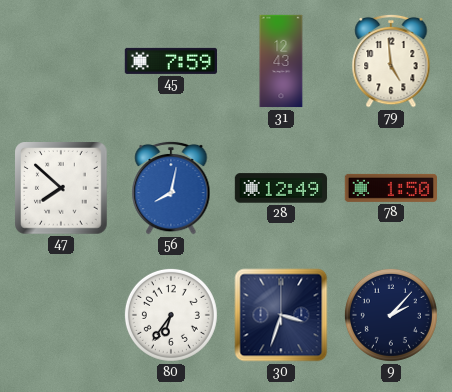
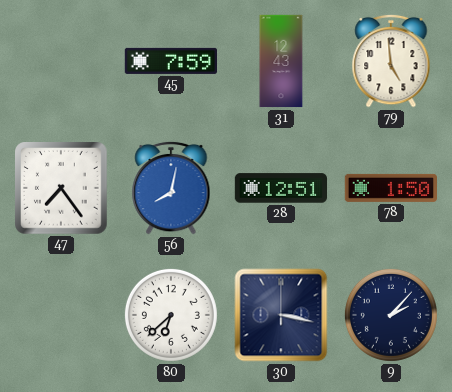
47: 7:52 -> 7:24
28: 12:49 -> 12:51
80: 6:36 -> 6:38
30: 3:33 -> 3:17
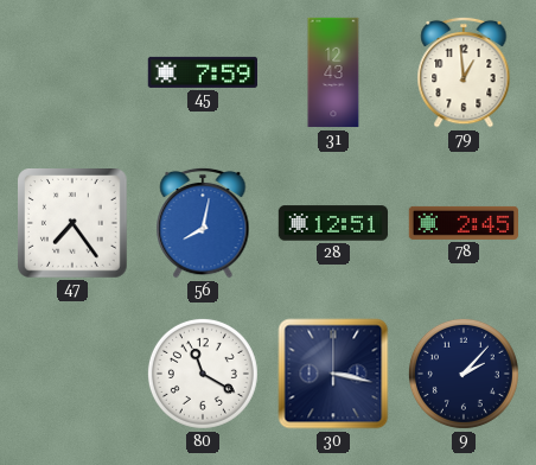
79: 4:59 -> 12:59
78: 1:50 -> 2:45
80: 6:38 -> 11:20
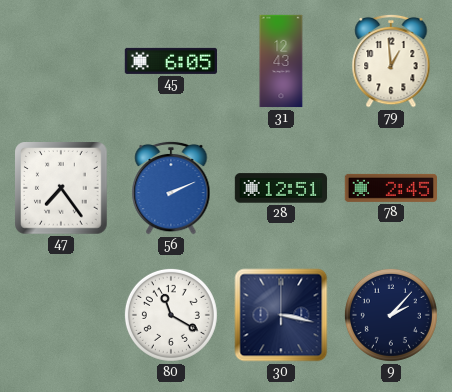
45: 7:59 -> 6:05
56: 8:02 -> 2:11
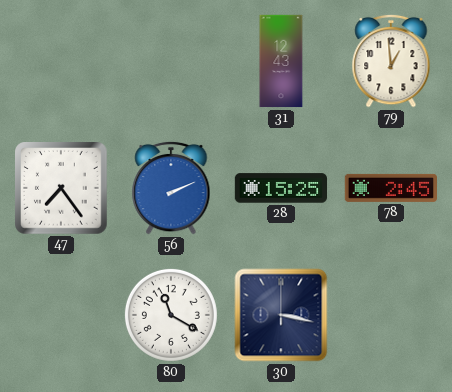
45: 6:05 -> none
28: 12:51 -> 15:25
9: 2:07 -> none
